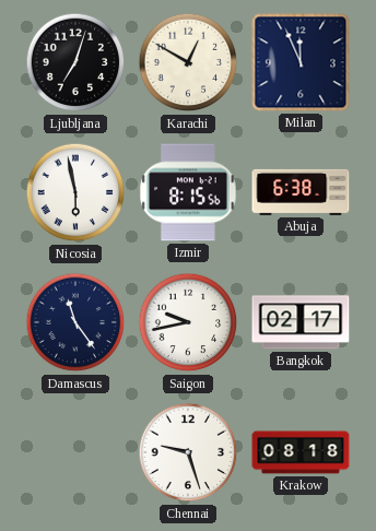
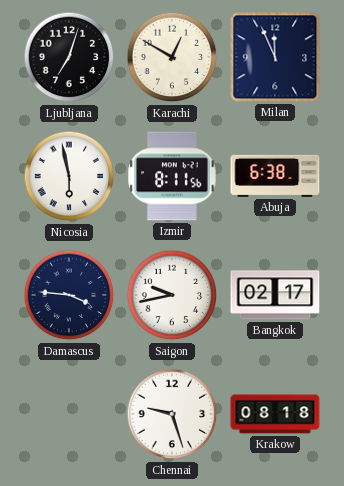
Izmir: 8:15 -> 8:11
Damascus: 11:24 -> 3:46
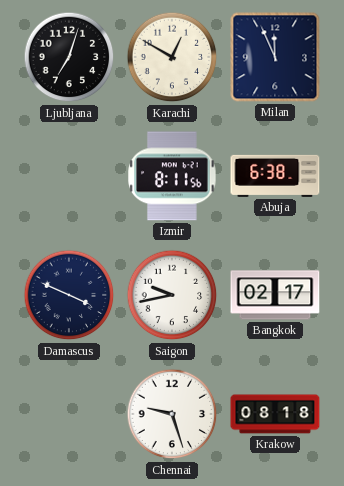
Nicosia: 5:58 -> none
Damascus: 3:46 -> 3:49
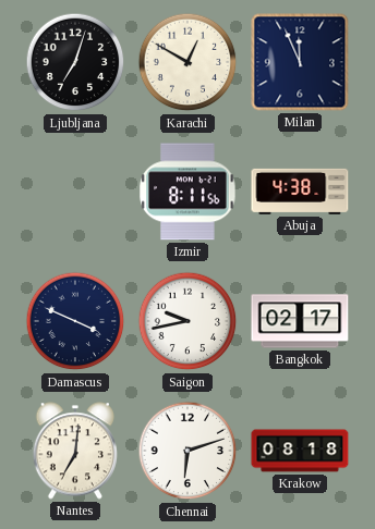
Abuja: 6:38 -> 4:38
Nantes: none -> 7:01
Chennai: 9:27 -> 6:12
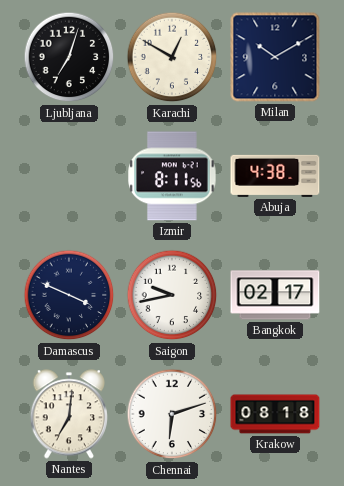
Milan: 11:56 -> 10:10
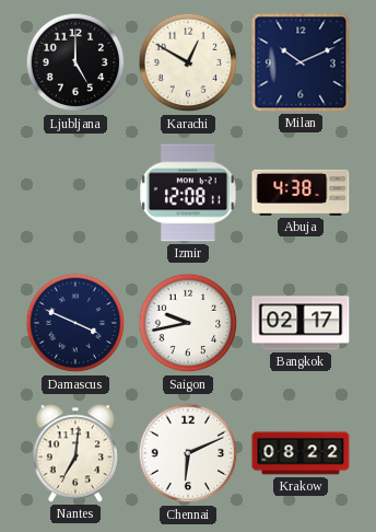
Ljubljana: 7:03 -> 5:00
Milan: 10:10 -> 10:11
Izmir: 8:11 -> 12:08
Chennai: 6:12 -> 6:11
Krakow: 08:18 -> 08:22
